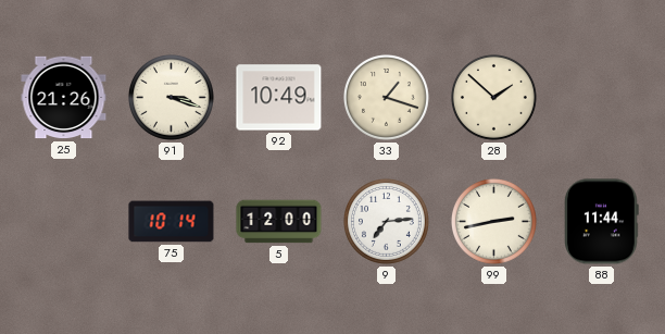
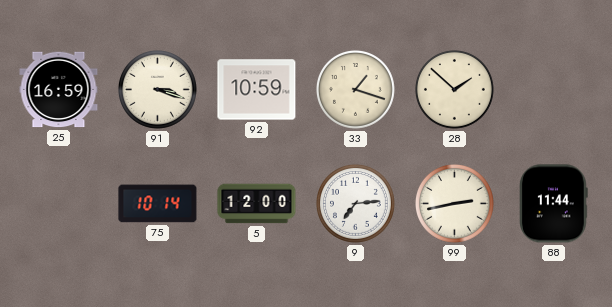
25: 21:26 -> 16:59
92: 10:49 -> 10:59
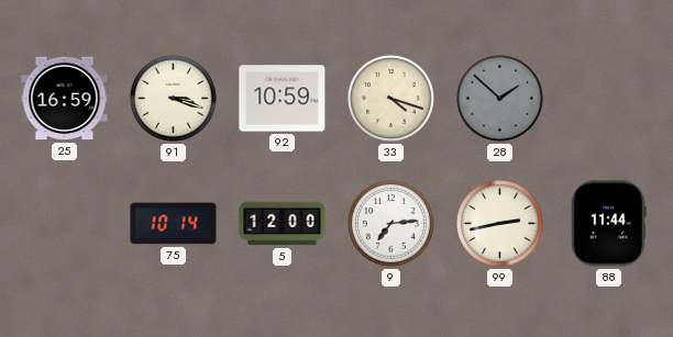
33: 1:18 -> 4:18
28 dial: cream -> grey
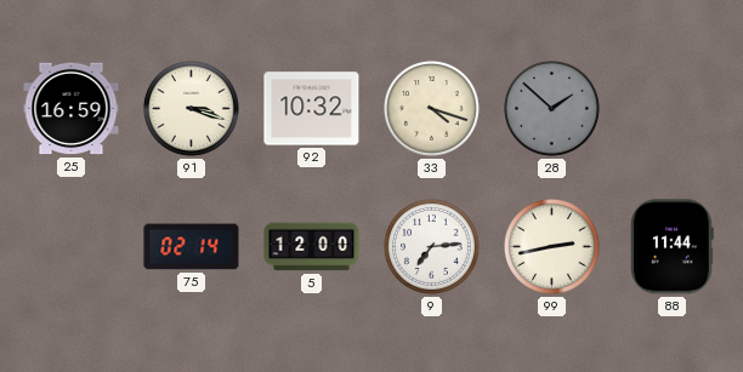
92: 10:59 -> 10:32
75: 10:14 -> 02:14
